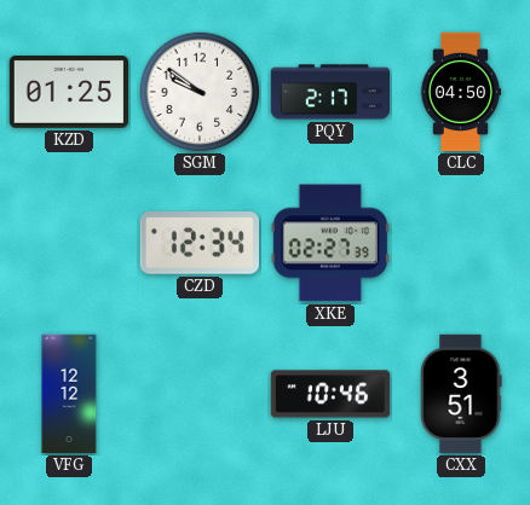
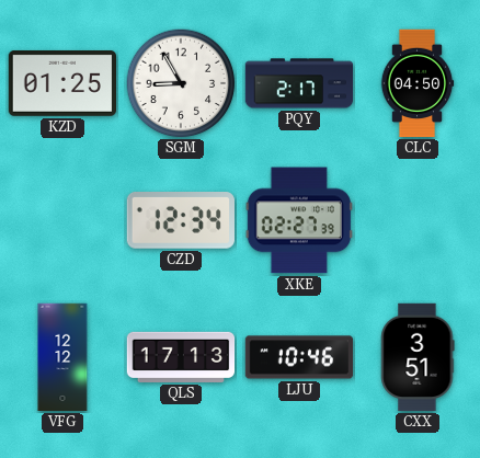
SGM: 9:51 -> 8:55
QLS: none -> 17:13
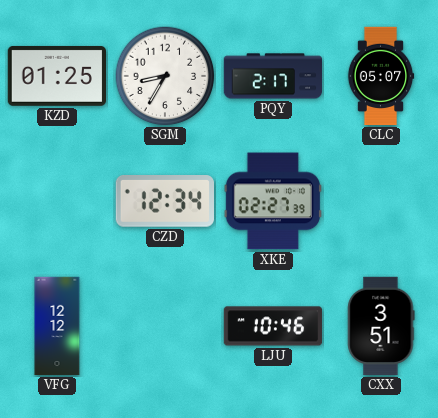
SGM: 8:55 -> 8:35
CLC: 04:50 -> 05:07
QLS: 17:13 -> none
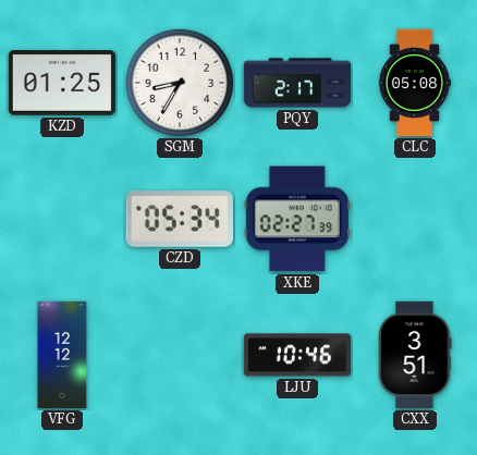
CLC: 05:07 -> 05:08
CZD: 12:34 -> 05:34
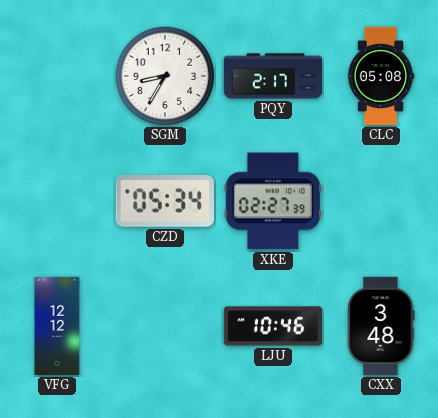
KZD: 01:25 -> none
CXX: 3:51 -> 3:48
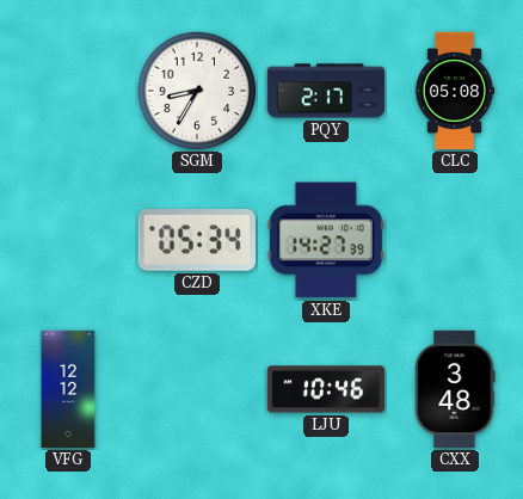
XKE: 02:27 -> 14:27
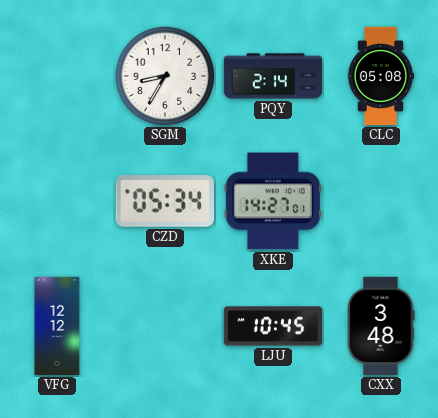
PQY: 2:17 -> 2:14
XKE: 14:27:39 -> 14:27:01
LJU: 10:46 -> 10:45
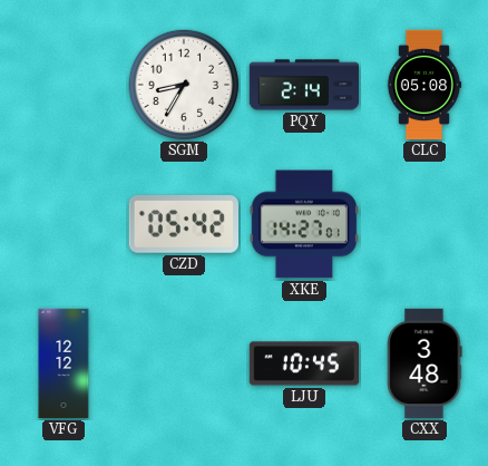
CZD: 05:34 -> 05:42
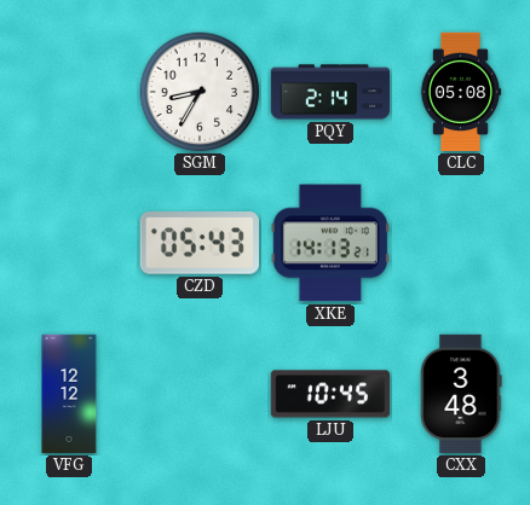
CZD: 05:42 -> 05:43
XKE: 14:27 -> 14:13
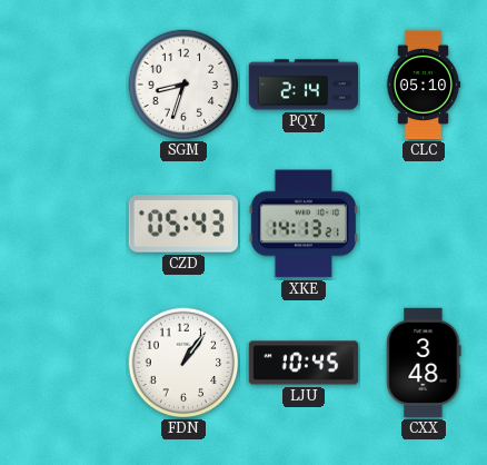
SGM: 8:35 -> 8:33
CLC: 05:08 -> 05:10
VFG: 12:12 -> none
FDN: none -> 1:06
